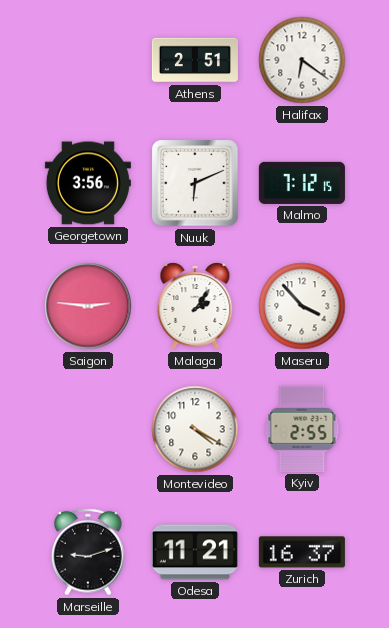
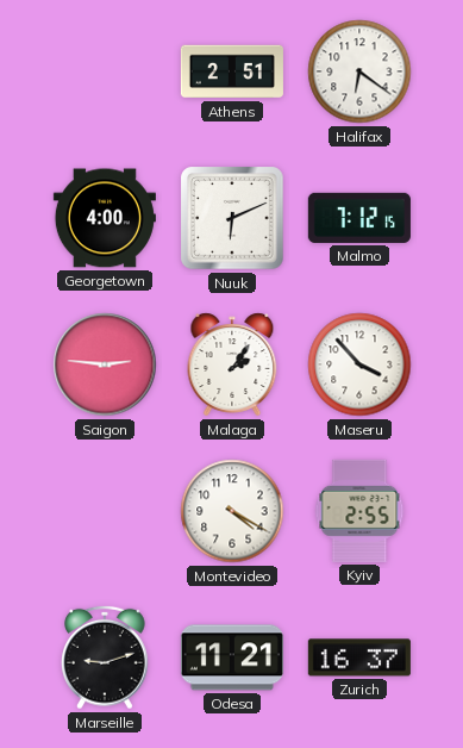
Georgetown: 3:56 -> 4:00
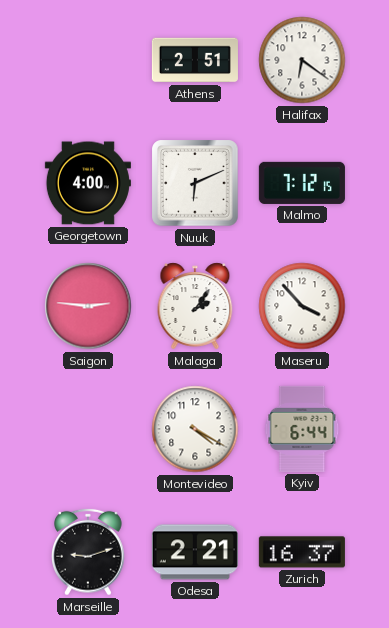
Kyiv: 2:55 -> 6:44
Odesa: 11:21 -> 2:21
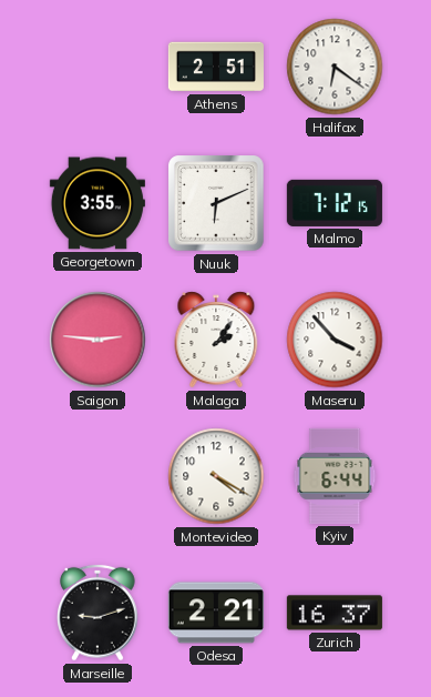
Georgetown: 4:00 -> 3:55
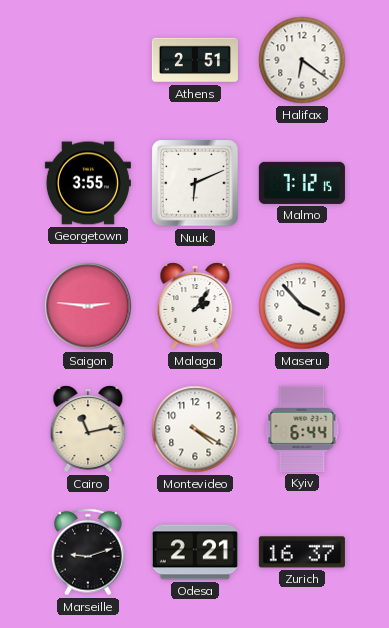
Cairo: none -> 11:13
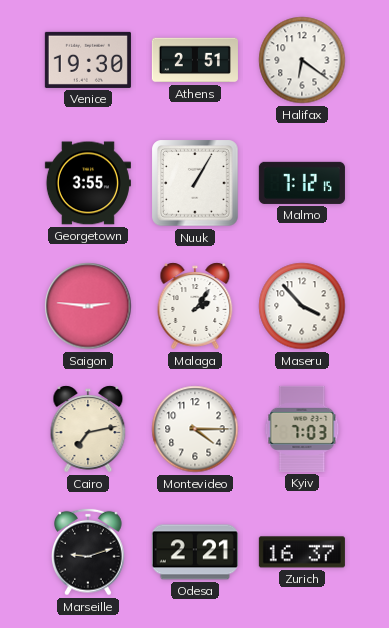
Venice: none -> 19:30
Nuuk: 6:11 -> 1:05
Cairo: 11:13 -> 7:13
Montevideo: 4:20 -> 4:15
Kyiv: 6:44 -> 7:03
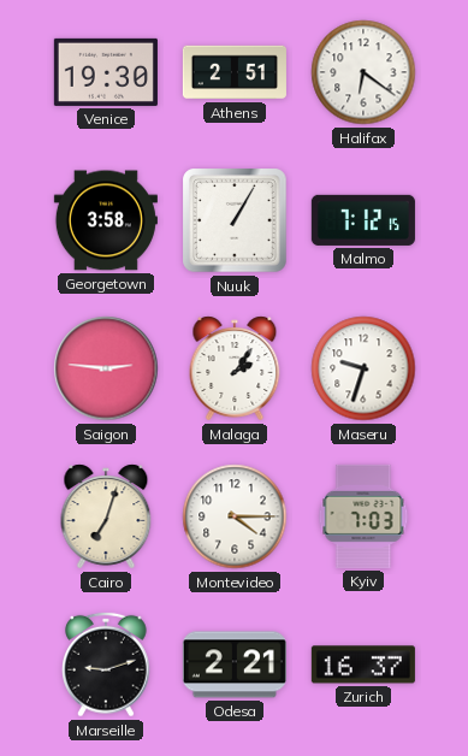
Georgetown: 3:55 -> 3:58
Maseru: 3:53 -> 9:33
Cairo: 7:13 -> 7:03
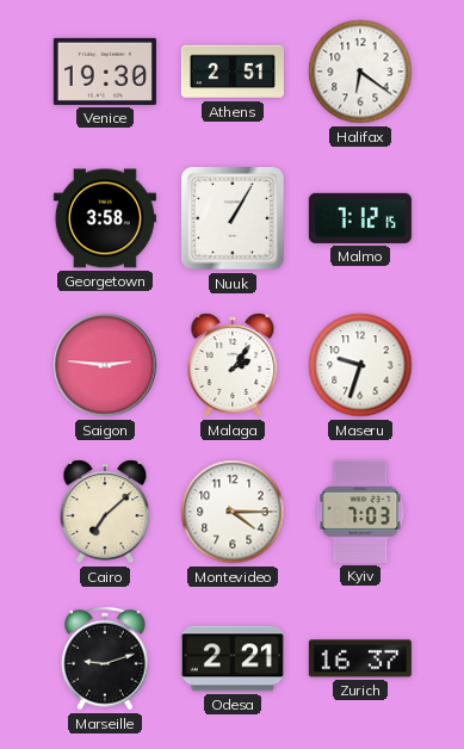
Cairo: 7:03 -> 7:08
